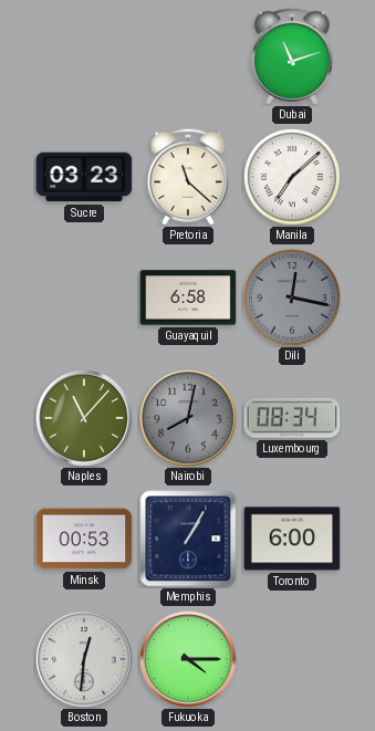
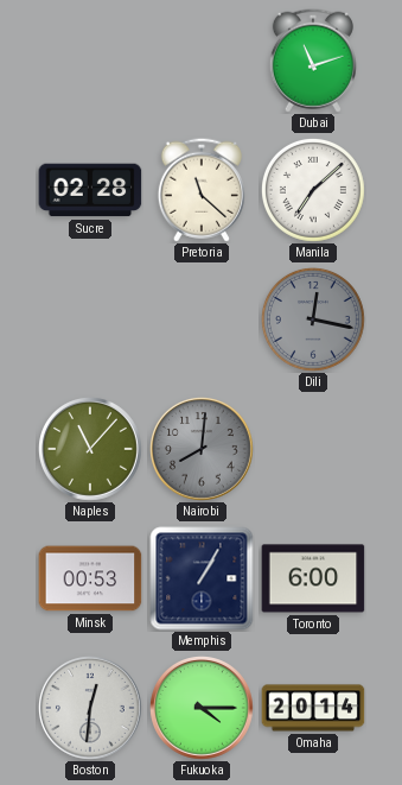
Sucre: 03:23 -> 02:28
Guayaquil: 6:58 -> none
Nairobi: 8:02 -> 8:01
Luxembourg: 08:34 -> none
Omaha: none -> 20:14
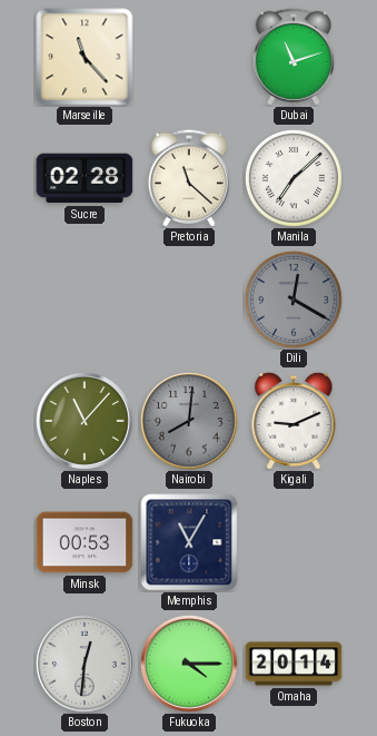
Marseille: none -> 11:23
Dili: 12:17 -> 12:20
Kigali: none -> 9:11
Memphis: 1:05 -> 11:05
Toronto: 6:00 -> none
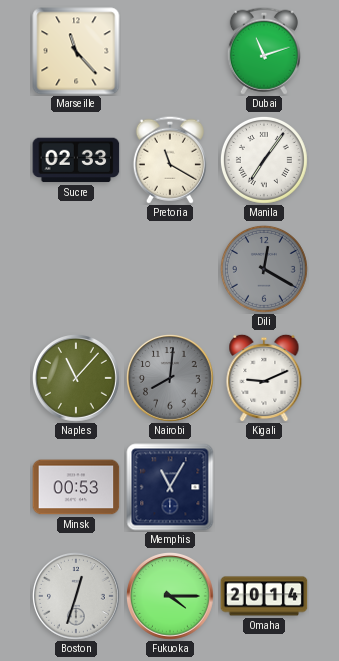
Sucre: 02:28 -> 02:33
Pretoria: 11:22 -> 11:20
Manila: 7:08 -> 7:06
Boston: 12:31 -> 12:33
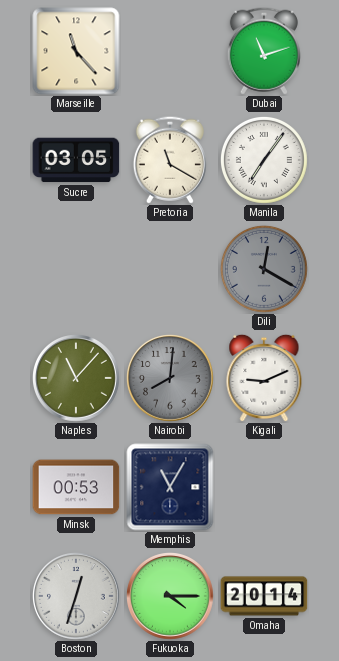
Sucre: 02:33 -> 03:05
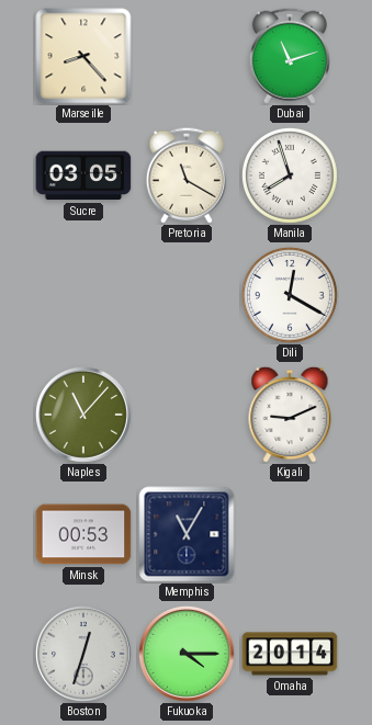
Marseille: 11:23 -> 8:23
Manila: 7:06 -> 7:57
Dili dial: grey -> white
Nairobi: 8:01 -> none
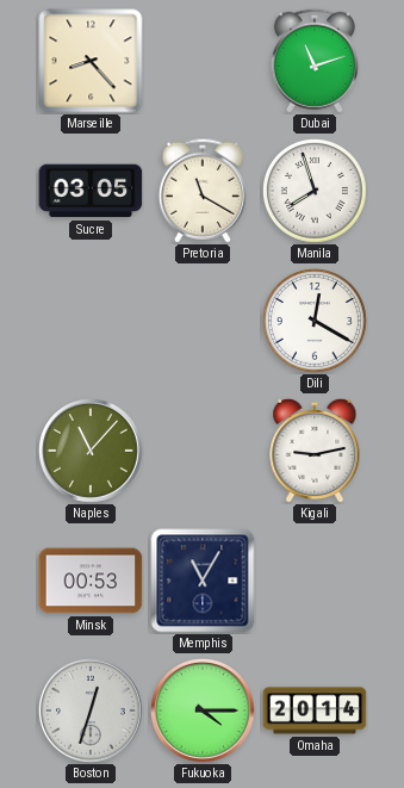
Kigali: 9:11 -> 9:13
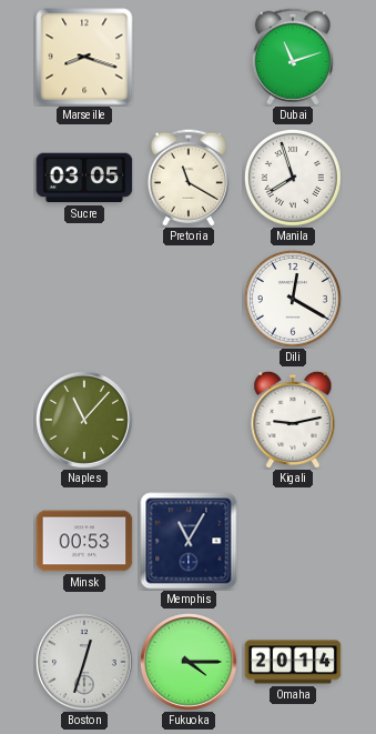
Marseille: 8:23 -> 8:18
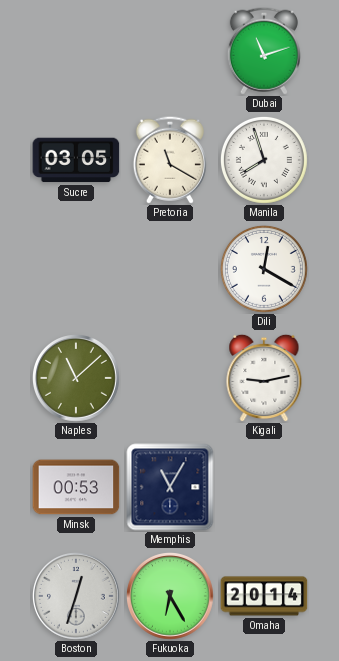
Marseille: 8:18 -> none
Naples: 11:07 -> 11:08
Fukuoka: 4:15 -> 6:25
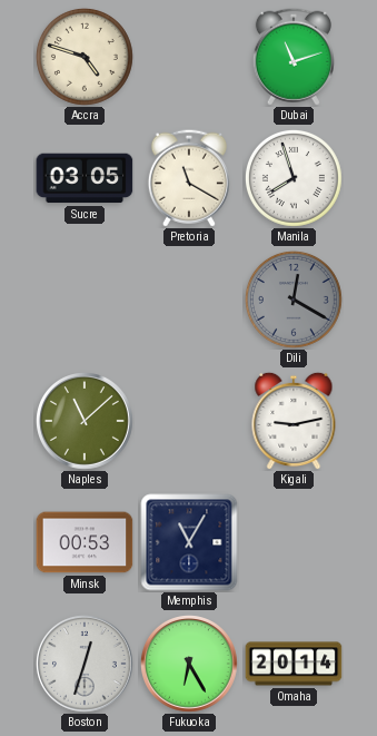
Accra: none -> 4:48
Dili dial: white -> grey
